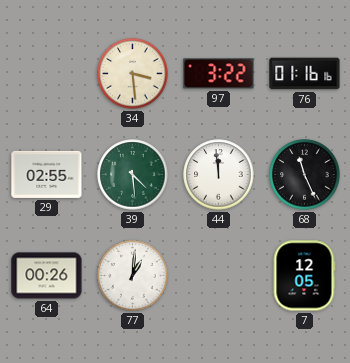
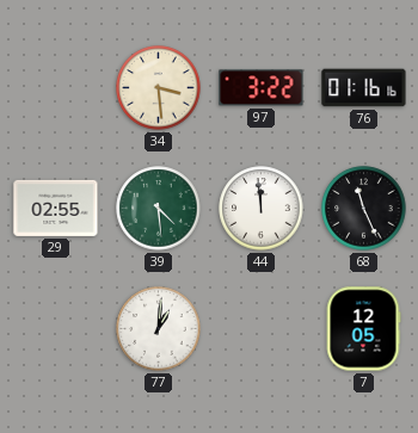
64: 00:26 -> none
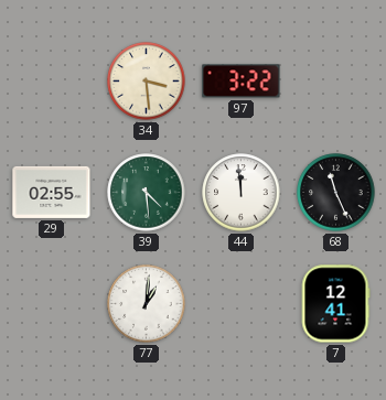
76: 01:16 -> none
7: 12:05 -> 12:41
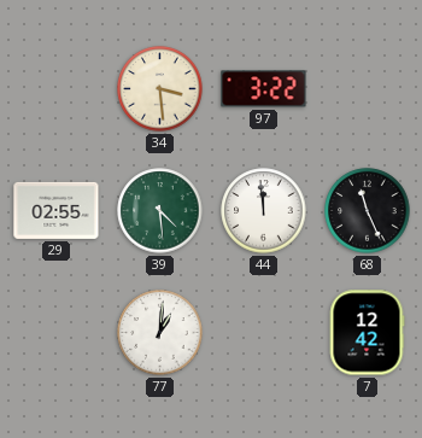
7: 12:41 -> 12:42
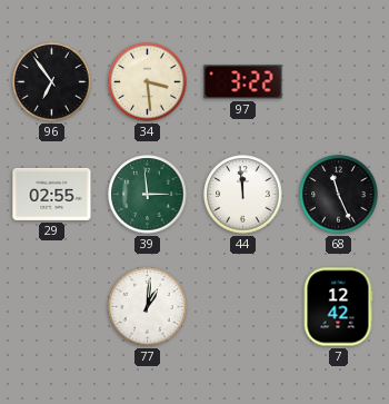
96: none -> 6:54
39: 4:29 -> 2:59
